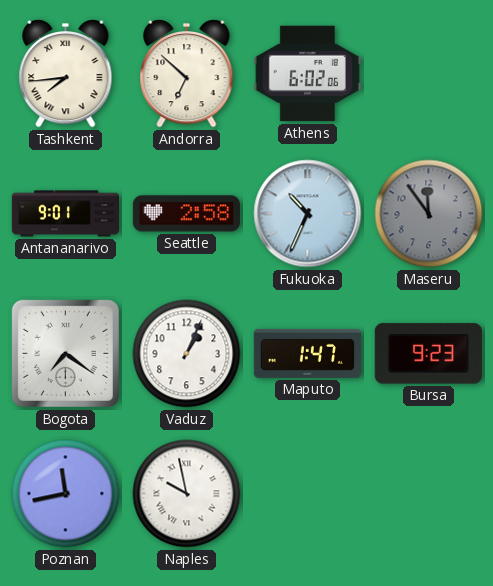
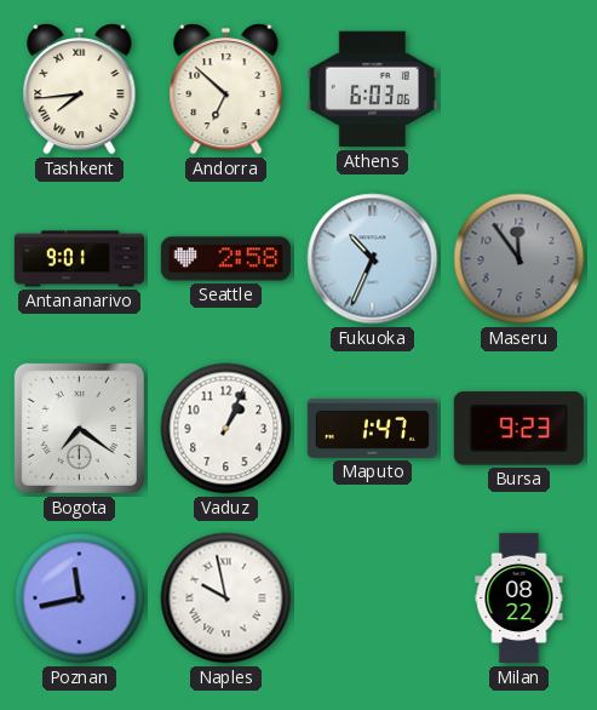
Athens: 6:02 -> 6:03
Milan: none -> 08:22
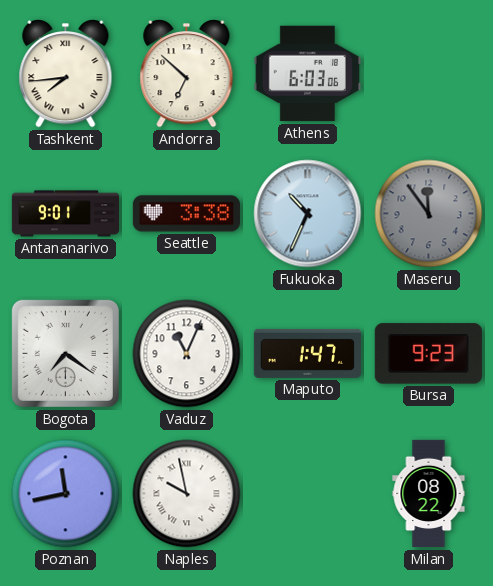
Seattle: 2:58 -> 3:38
Vaduz: 1:04 -> 11:04
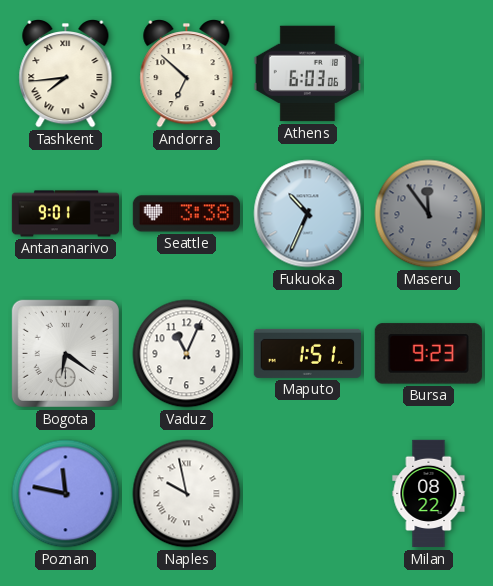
Bogota: 7:21 -> 6:21
Maputo: 1:47 -> 1:51
Poznan: 11:43 -> 11:47
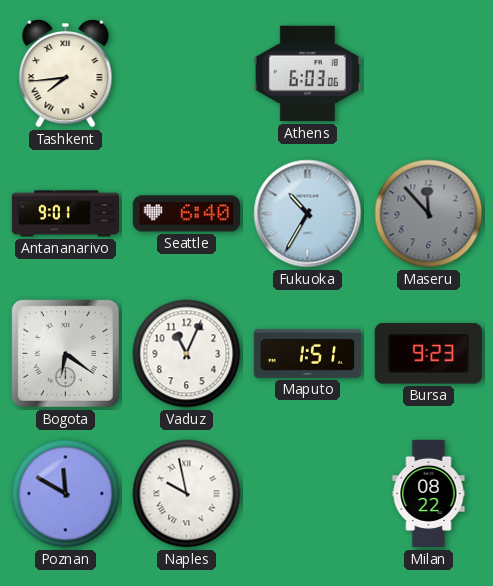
Andorra: 6:52 -> none
Seattle: 3:38 -> 6:40
Fukuoka: 10:34 -> 10:35
Maseru: 11:54 -> 11:53
Poznan: 11:47 -> 11:50
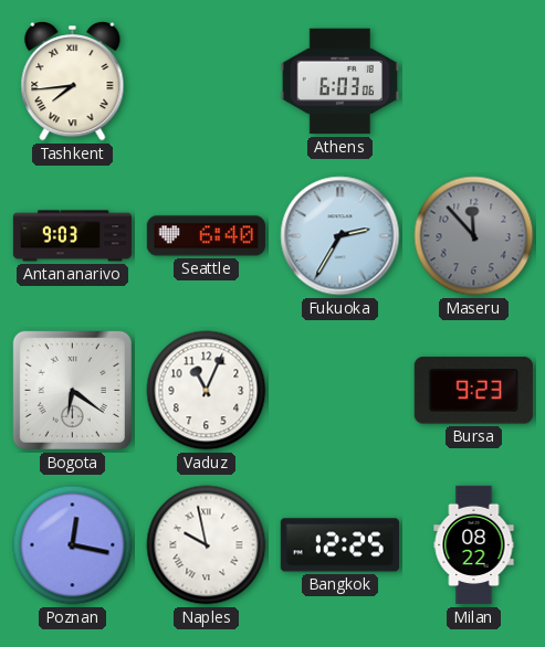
Antananarivo: 9:01 -> 9:03
Fukuoka: 10:35 -> 2:35
Maputo: 1:51 -> none
Poznan: 11:50 -> 12:17
Bangkok: none -> 12:25
